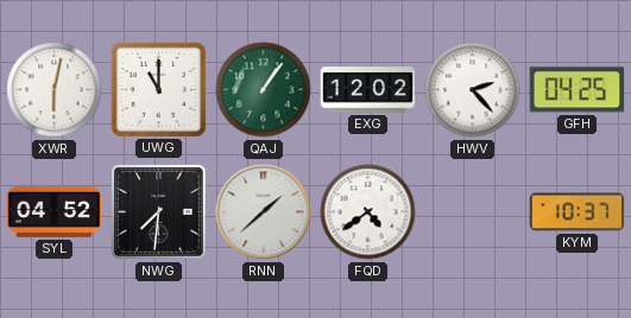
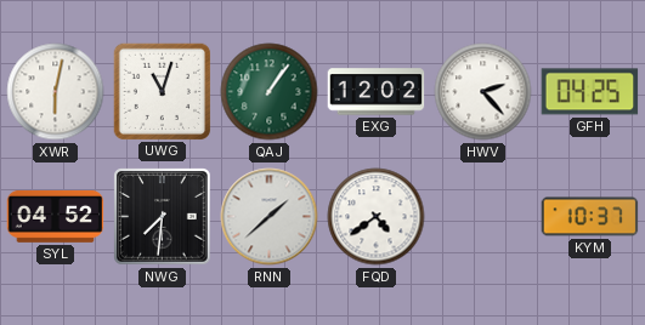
UWG: 11:00 -> 11:03
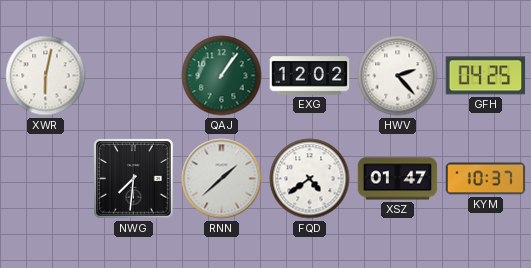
UWG: 11:03 -> none
SYL: 04:52 -> none
XSZ: none -> 01:47
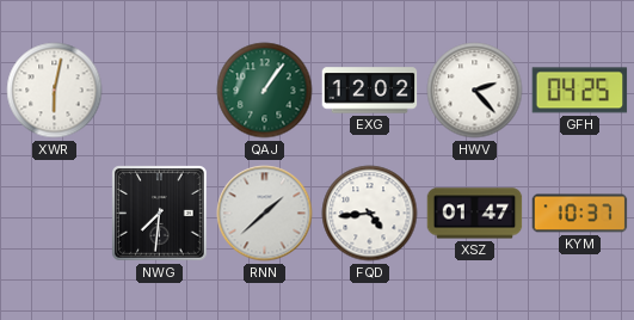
FQD: 4:39 -> 4:44
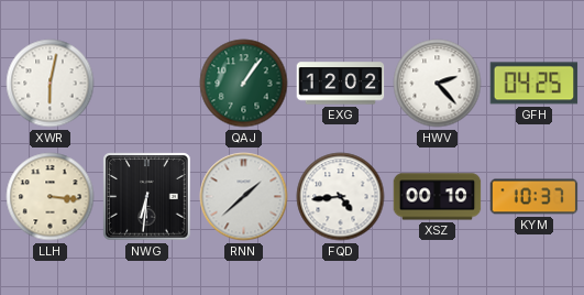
LLH: none -> 3:16
NWG: 7:31 -> 6:31
XSZ: 01:47 -> 00:10
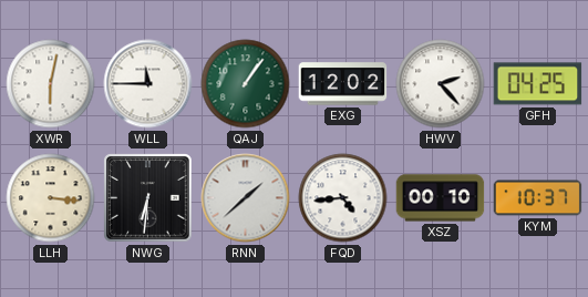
WLL: none -> 11:45
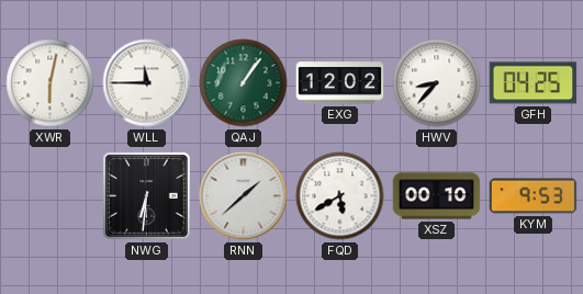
HWV: 2:23 -> 8:37
LLH: 3:16 -> none
FQD: 4:44 -> 5:40
KYM: 10:37 -> 9:53
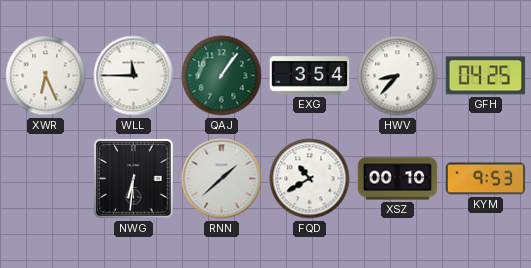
XWR: 6:02 -> 6:26
EXG: 12:02 -> 3:54
FQD: 5:40 -> 10:40
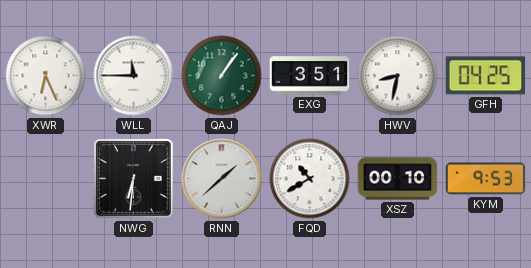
EXG: 3:54 -> 3:51
HWV: 8:37 -> 8:32
